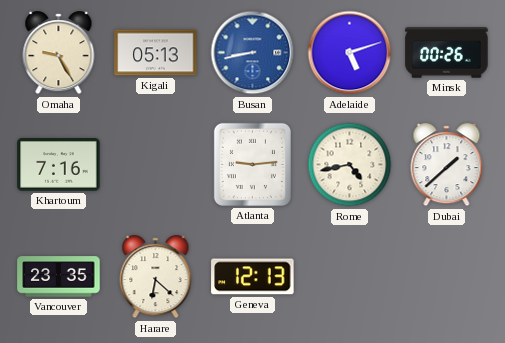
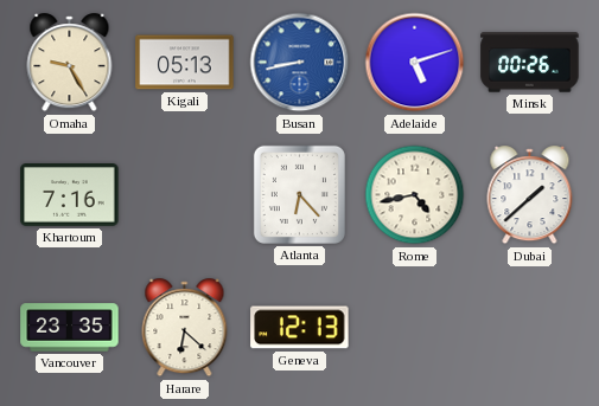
Atlanta: 9:14 -> 6:23
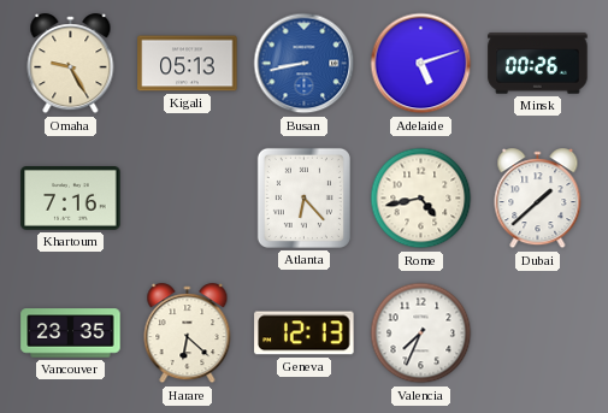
Valencia: none -> 7:34
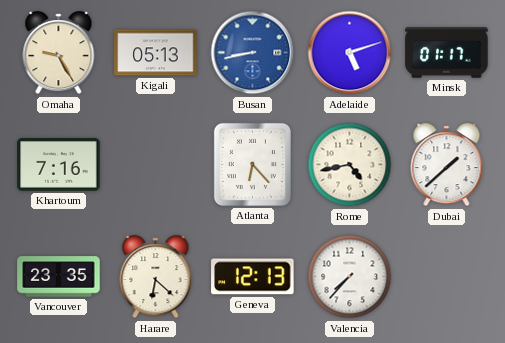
Minsk: 00:26 -> 01:17
Valencia: 7:34 -> 7:37
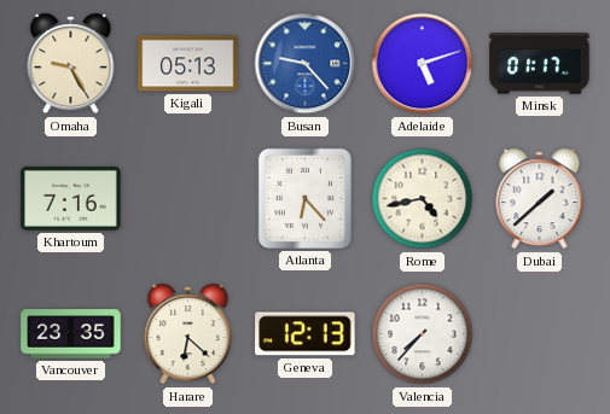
Busan: 8:43 -> 9:23
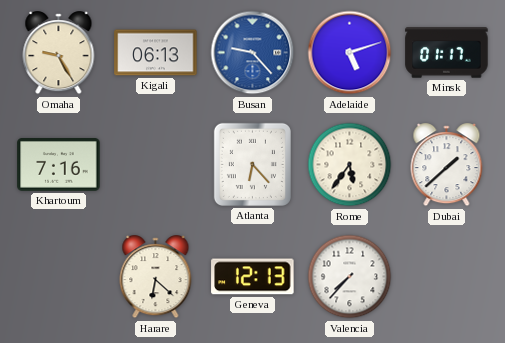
Kigali: 05:13 -> 06:13
Rome: 4:43 -> 5:36
Vancouver: 23:35 -> none
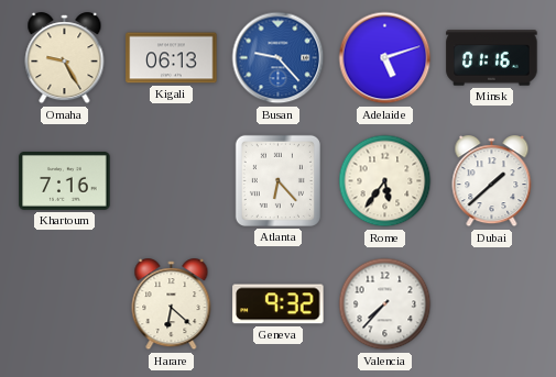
Minsk: 01:17 -> 01:16
Geneva: 12:13 -> 9:32
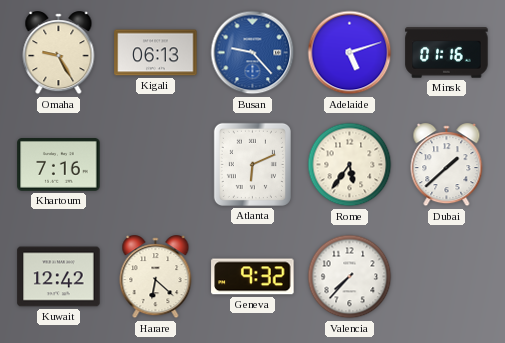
Atlanta: 6:23 -> 6:11
Kuwait: none -> 12:42
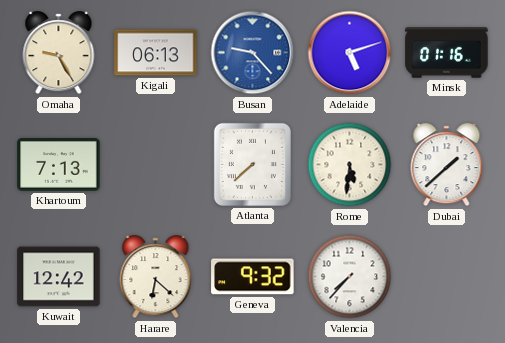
Khartoum: 7:16 -> 7:13
Atlanta: 6:11 -> 7:38
Rome: 5:36 -> 5:31
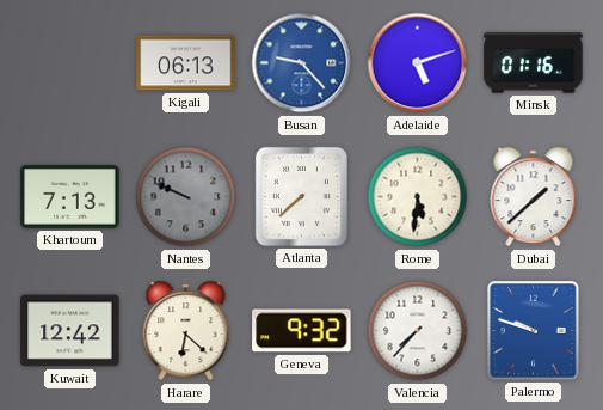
Omaha: 9:25 -> none
Nantes: none -> 9:49
Palermo: none -> 9:48
